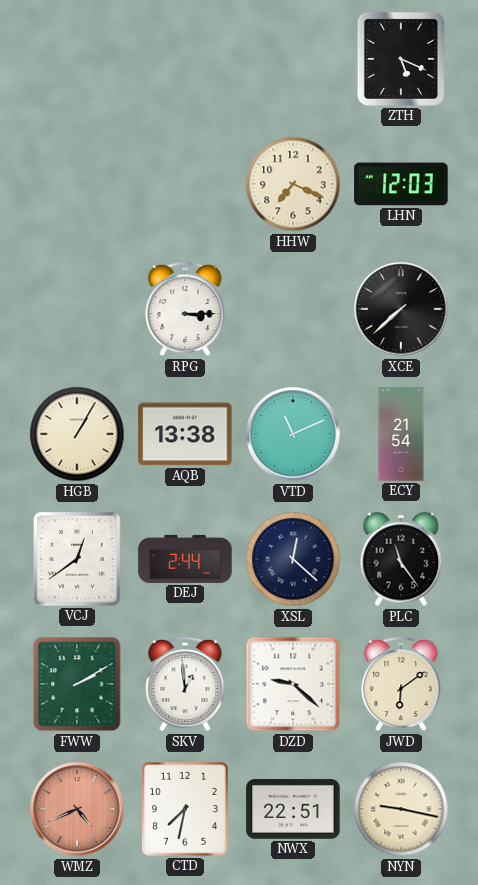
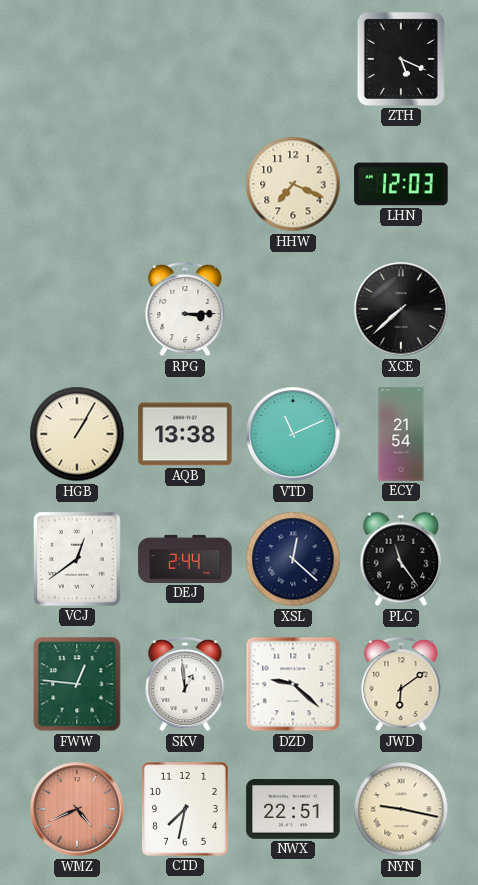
FWW: 2:10 -> 12:46
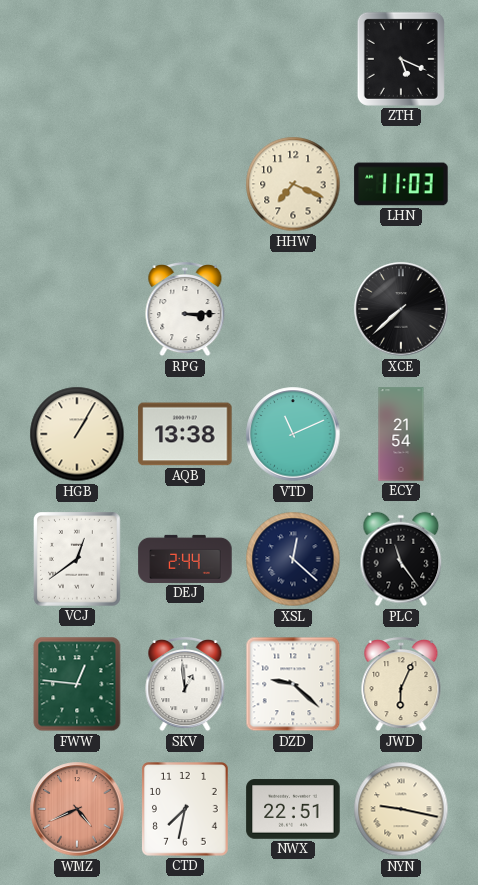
LHN: 12:03 -> 11:03
JWD: 6:09 -> 6:04
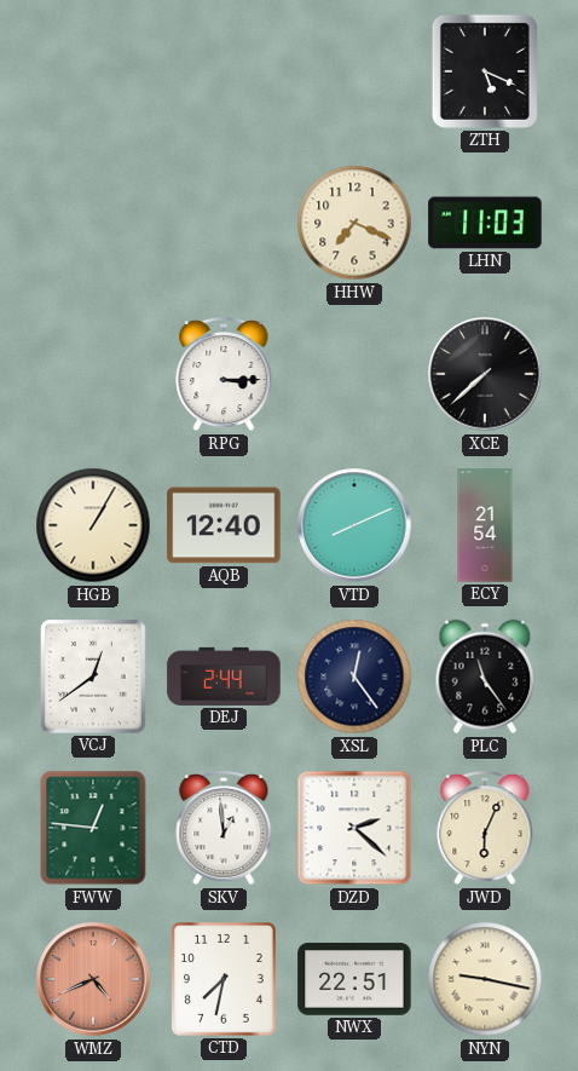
AQB: 13:38 -> 12:40
VTD: 11:11 -> 8:11
XSL: 12:22 -> 12:24
DZD: 9:22 -> 2:22
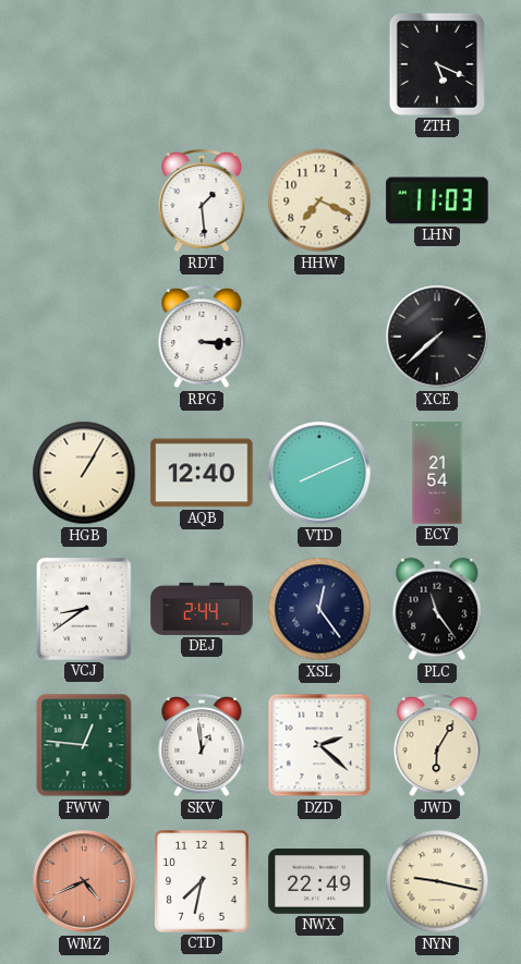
RDT: none -> 1:29
VCJ: 12:39 -> 8:39
JWD: 6:04 -> 6:05
NWX: 22:51 -> 22:49
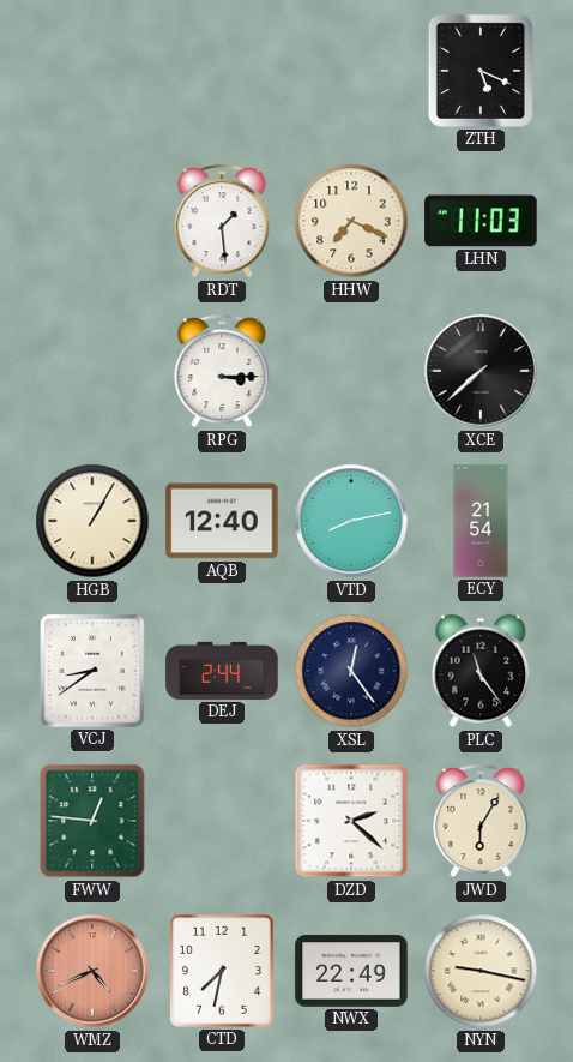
VTD: 8:11 -> 8:13
SKV: 12:59 -> none
